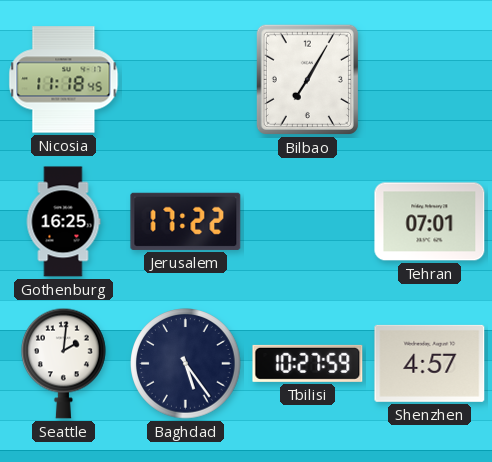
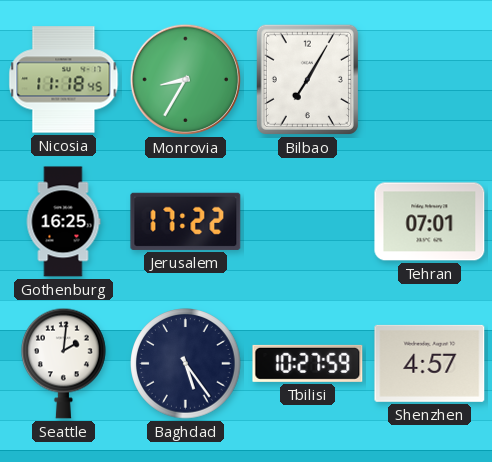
Monrovia: none -> 8:35
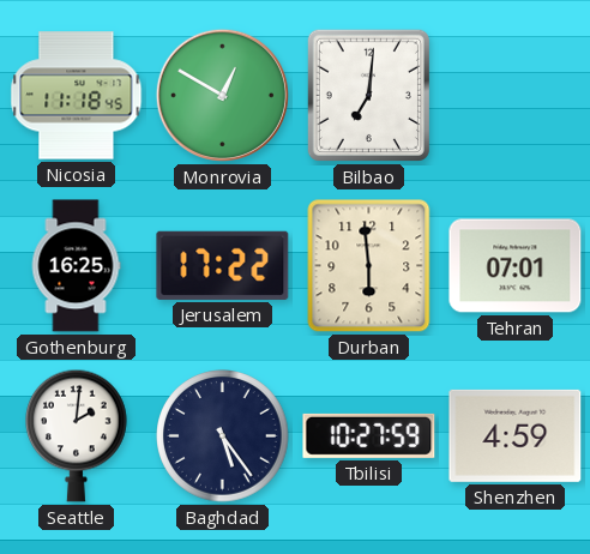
Monrovia: 8:35 -> 12:50
Bilbao: 7:05 -> 7:01
Durban: none -> 5:59
Shenzhen: 4:57 -> 4:59
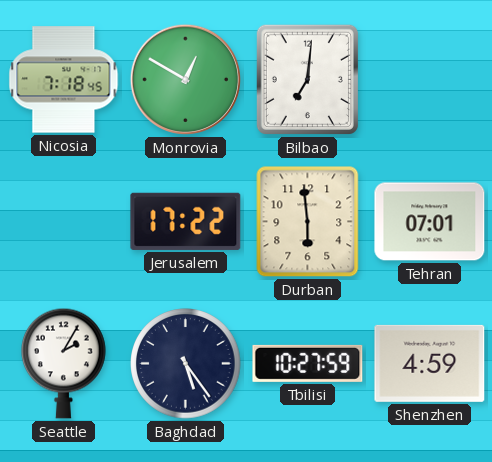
Nicosia: 11:18 -> 7:18
Gothenburg: 16:25 -> none
Seattle: 2:01 -> 2:05
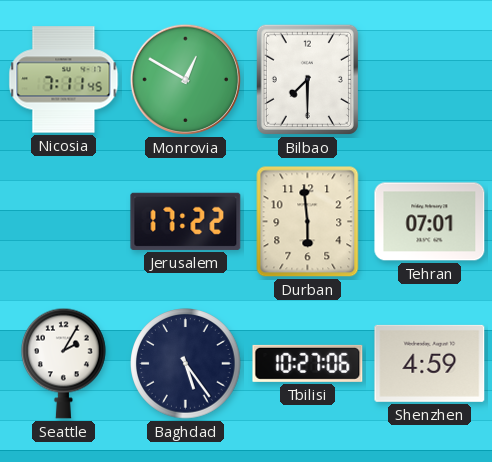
Nicosia: 7:18 -> 7:11
Bilbao: 7:01 -> 7:30
Tbilisi: 10:27:59 -> 10:27:06
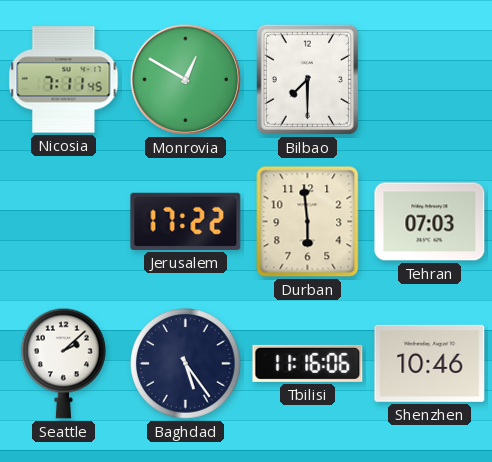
Tehran: 07:01 -> 07:03
Seattle: 2:05 -> 2:08
Tbilisi: 10:27 -> 11:16
Shenzhen: 4:59 -> 10:46
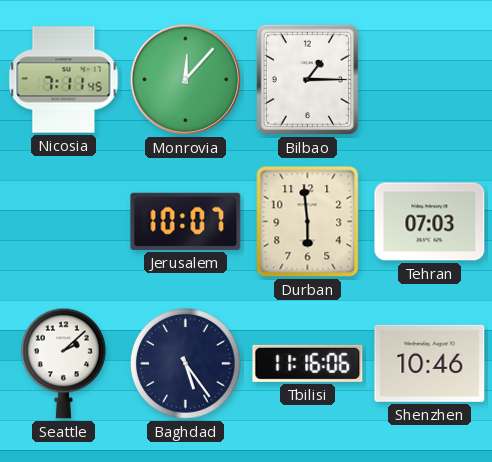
Monrovia: 12:50 -> 12:07
Bilbao: 7:30 -> 1:15
Jerusalem: 17:22 -> 10:07
